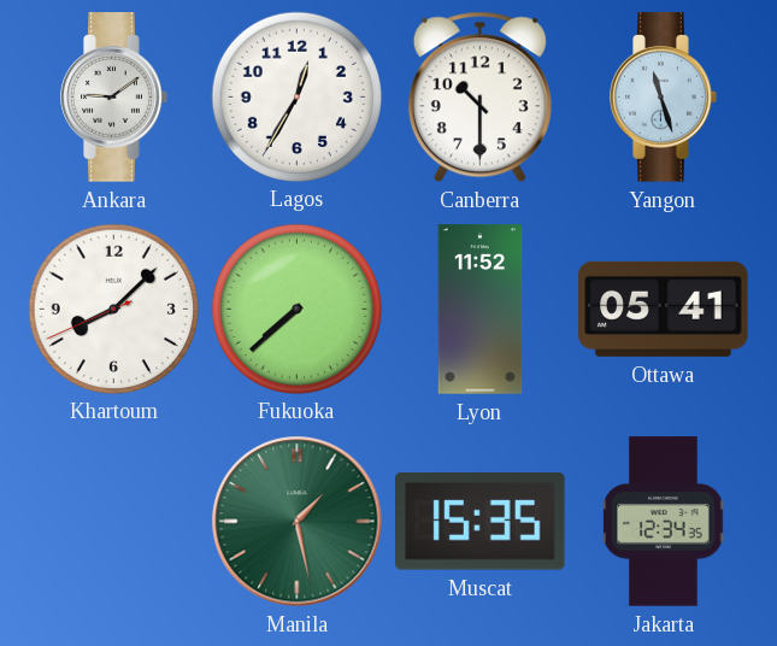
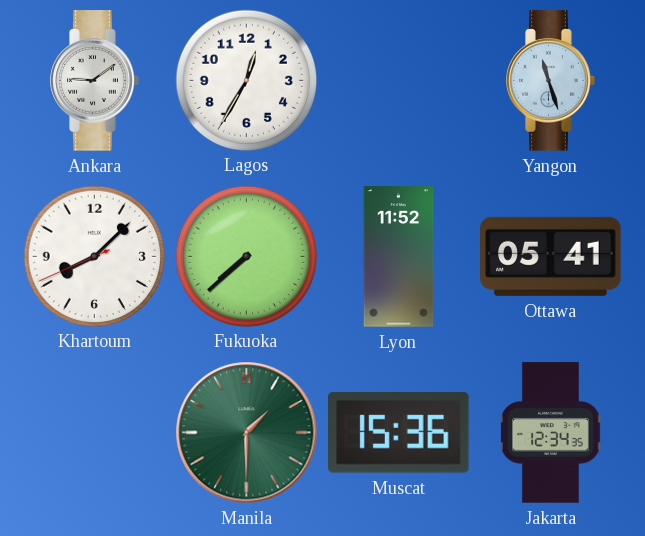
Canberra: 10:30 -> none
Manila: 1:28 -> 1:30
Muscat: 15:35 -> 15:36
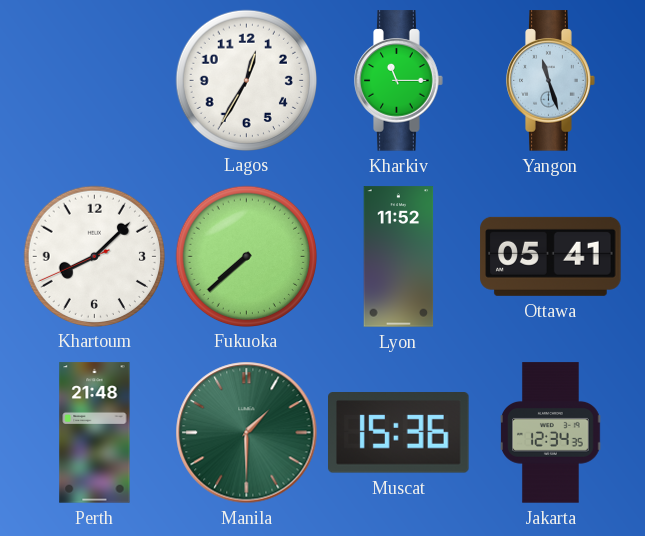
Ankara: 9:09 -> none
Kharkiv: none -> 11:15
Perth: none -> 21:48
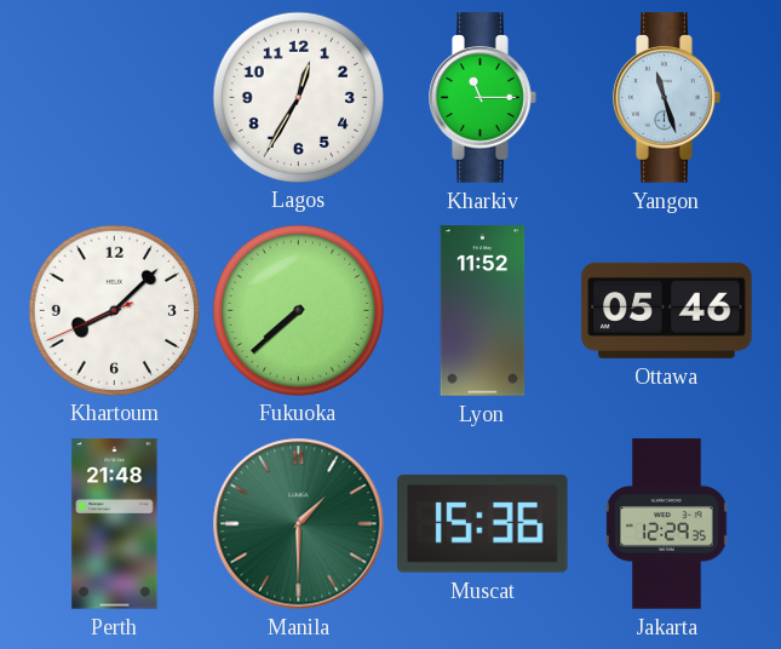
Ottawa: 05:41 -> 05:46
Jakarta: 12:34 -> 12:29
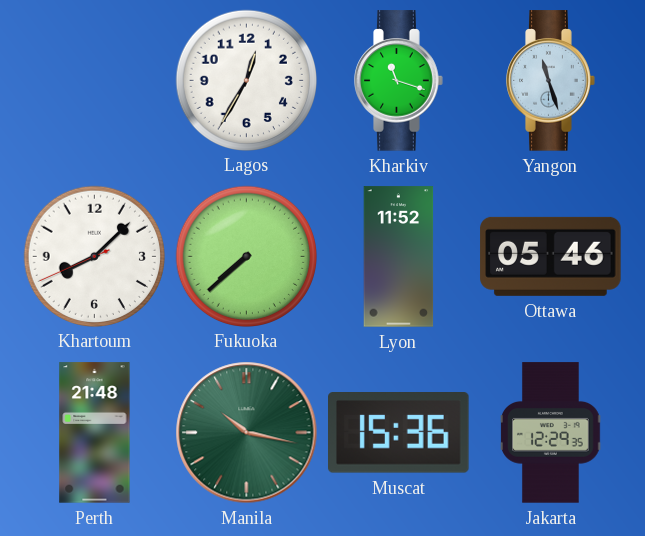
Kharkiv: 11:15 -> 11:18
Manila: 1:30 -> 10:17
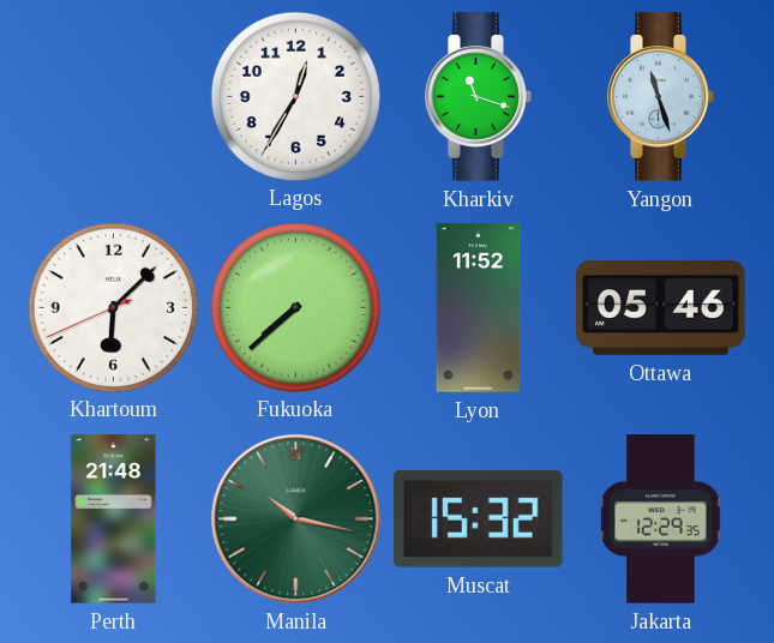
Khartoum: 8:07 -> 6:07
Muscat: 15:36 -> 15:32
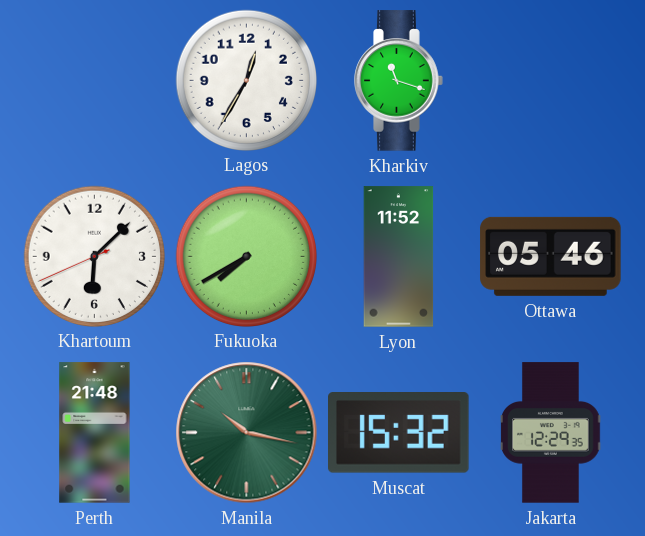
Yangon: 11:27 -> none
Fukuoka: 7:38 -> 7:40
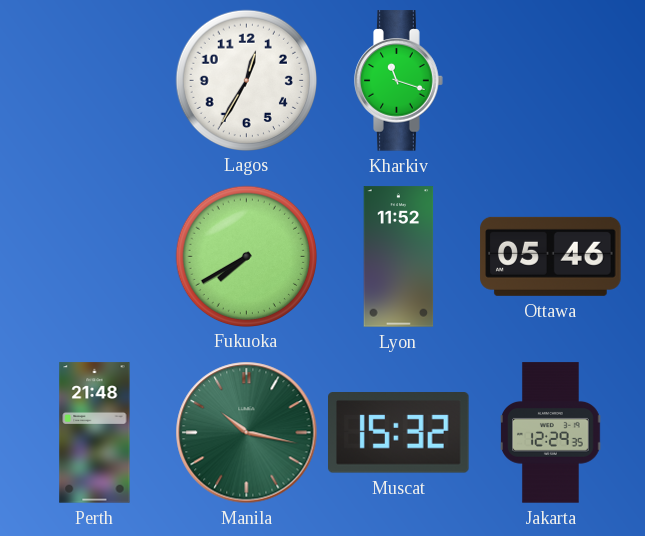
Khartoum: 6:07 -> none
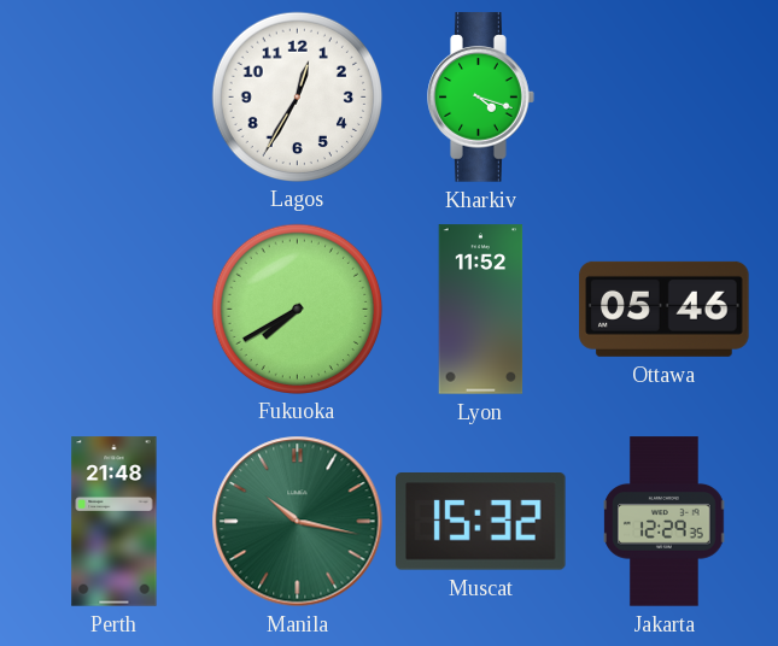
Kharkiv: 11:18 -> 4:18
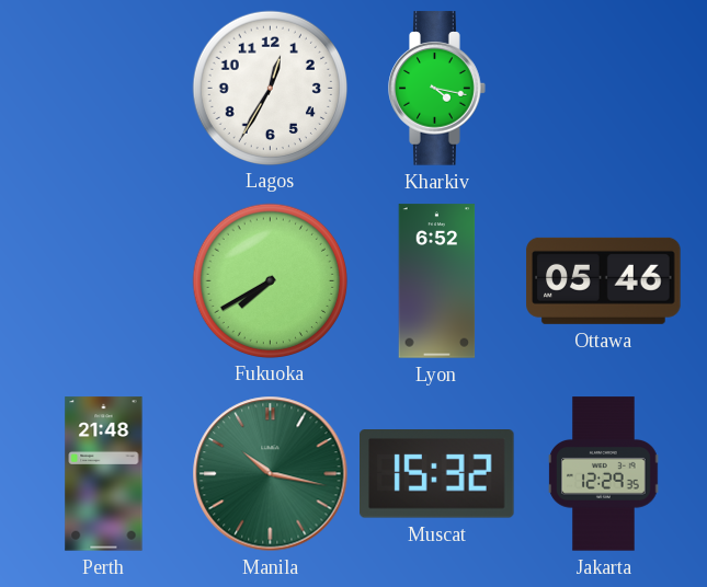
Kharkiv: 4:18 -> 4:17
Lyon: 11:52 -> 6:52
